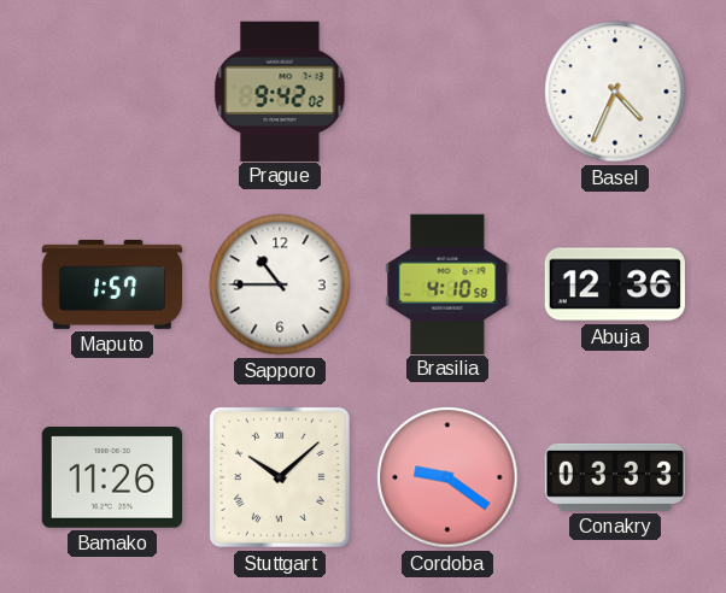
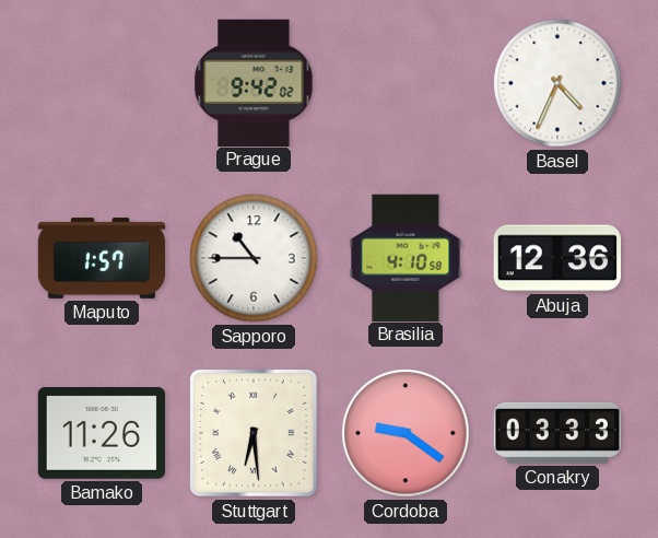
Stuttgart: 10:08 -> 6:29
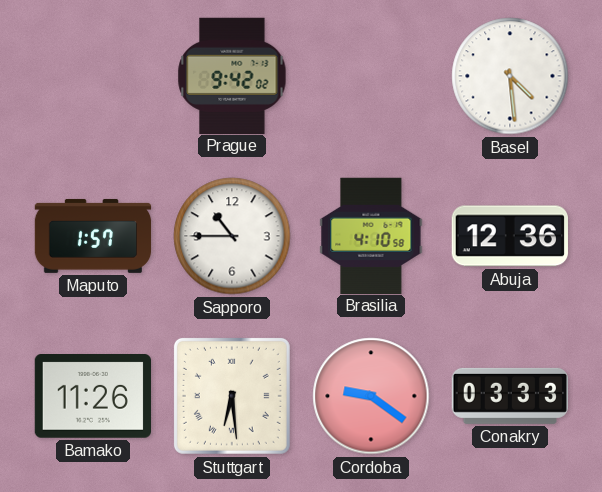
Basel: 4:34 -> 4:29
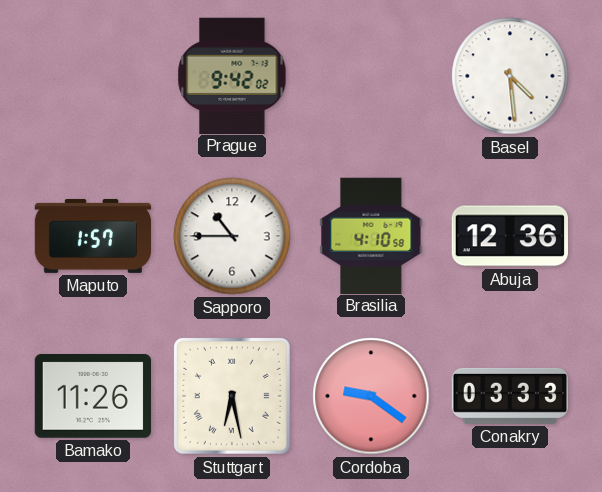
Stuttgart: 6:29 -> 6:28
